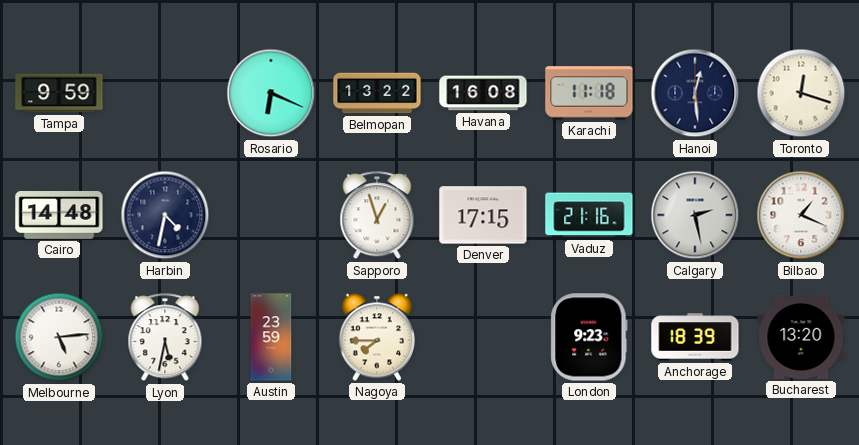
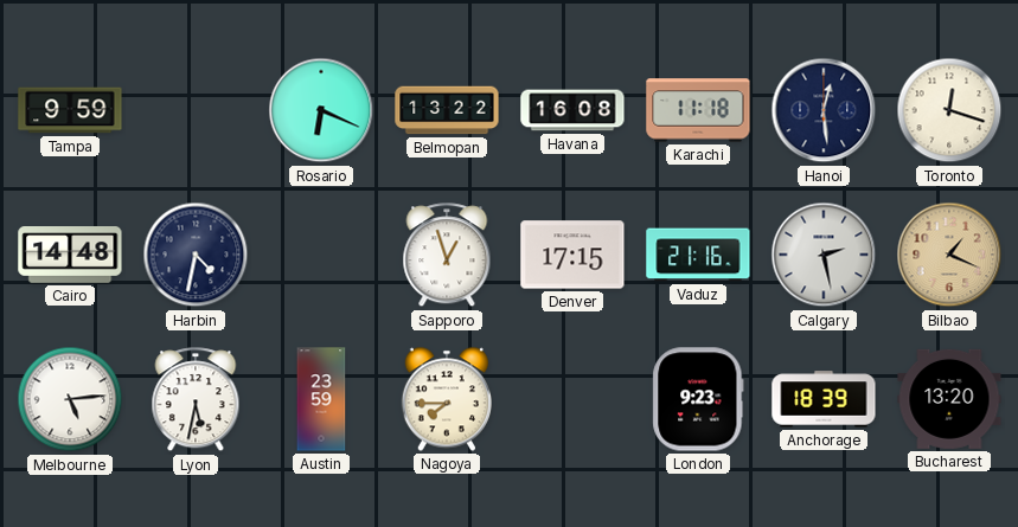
Bilbao dial: white -> champagne
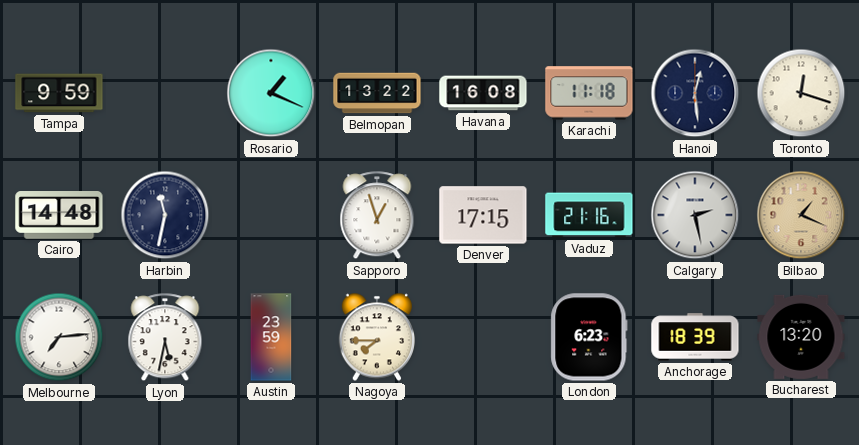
Rosario: 6:19 -> 1:19
Harbin: 4:32 -> 11:32
Melbourne: 5:14 -> 7:14
London: 9:23 -> 6:23
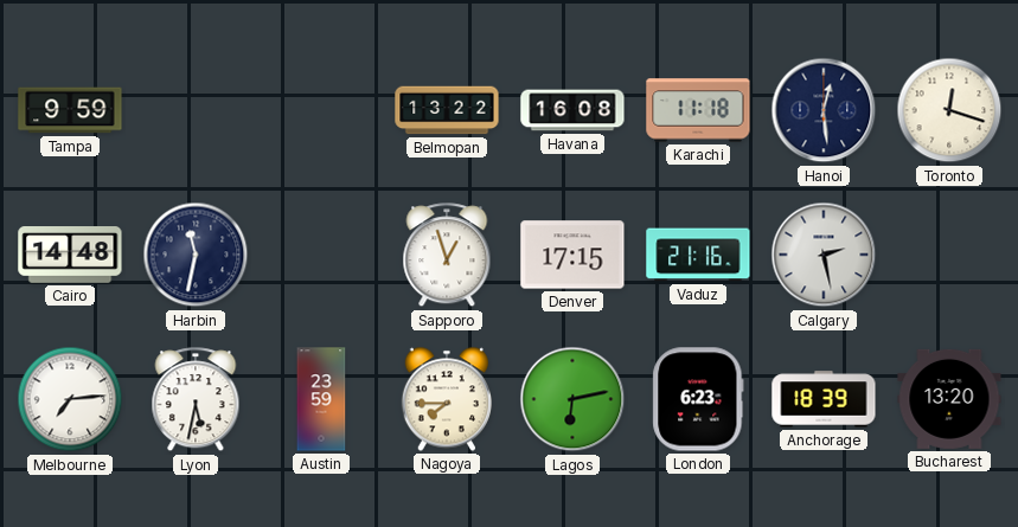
Rosario: 1:19 -> none
Bilbao: 1:19 -> none
Lagos: none -> 6:13
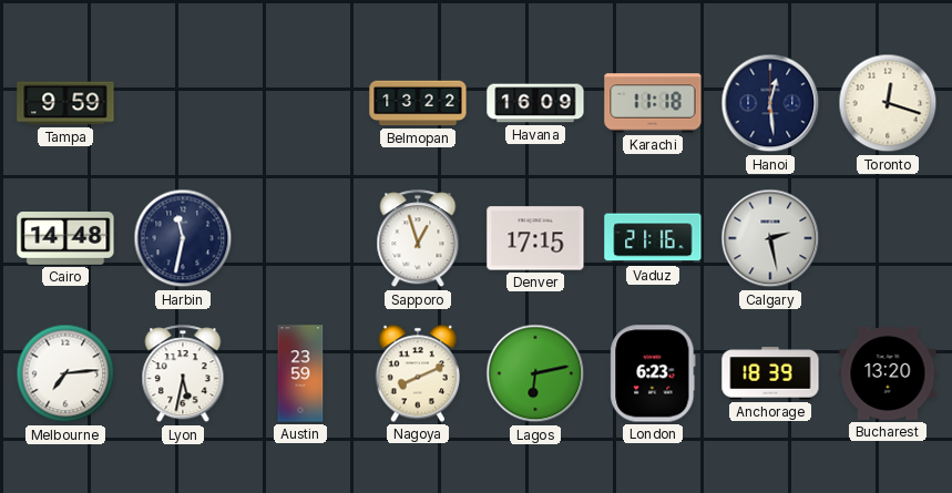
Havana: 16:08 -> 16:09
Nagoya: 7:45 -> 8:11
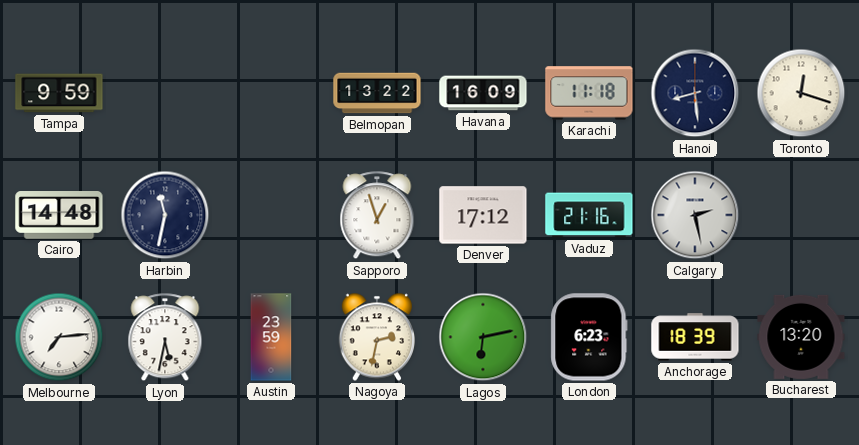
Hanoi: 12:29 -> 8:29
Denver: 17:15 -> 17:12
Nagoya: 8:11 -> 2:32
